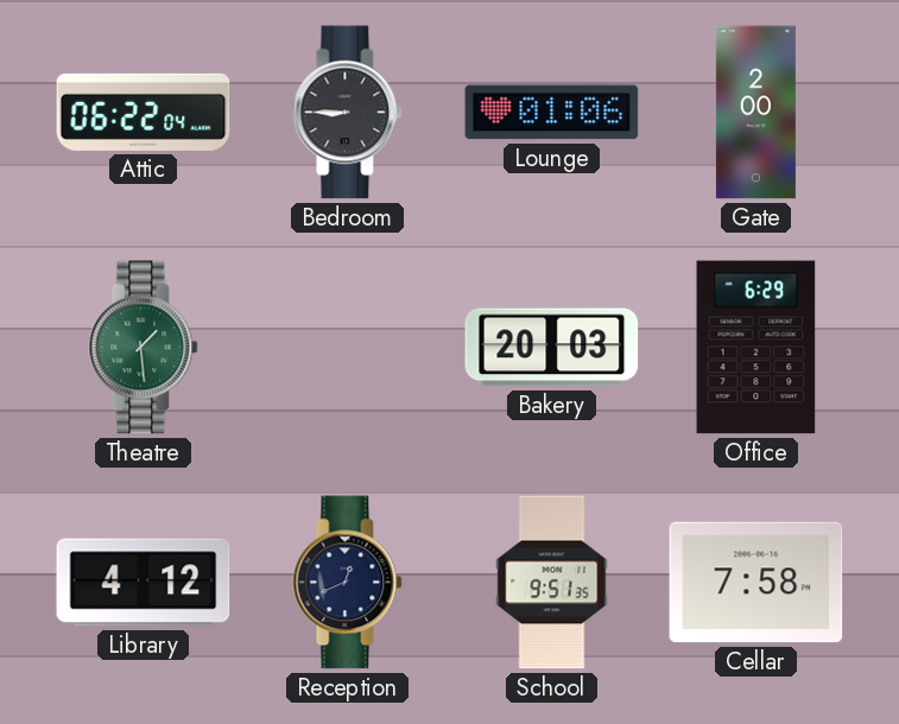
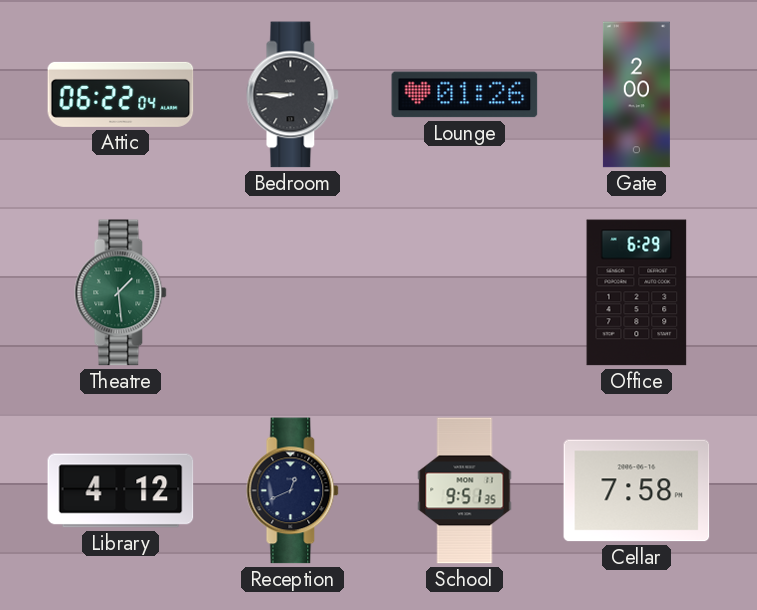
Lounge: 01:06 -> 01:26
Bakery: 20:03 -> none
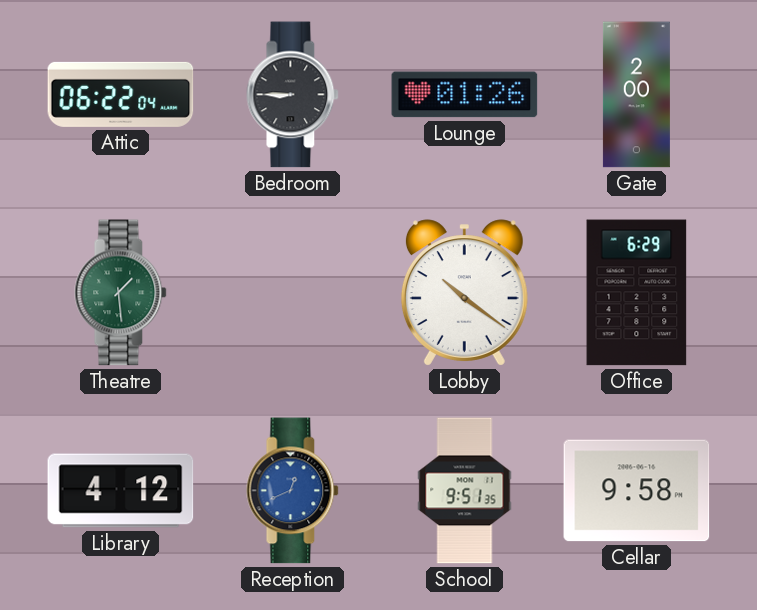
Lobby: none -> 10:21
Reception dial: navy -> blue
Cellar: 7:58 -> 9:58
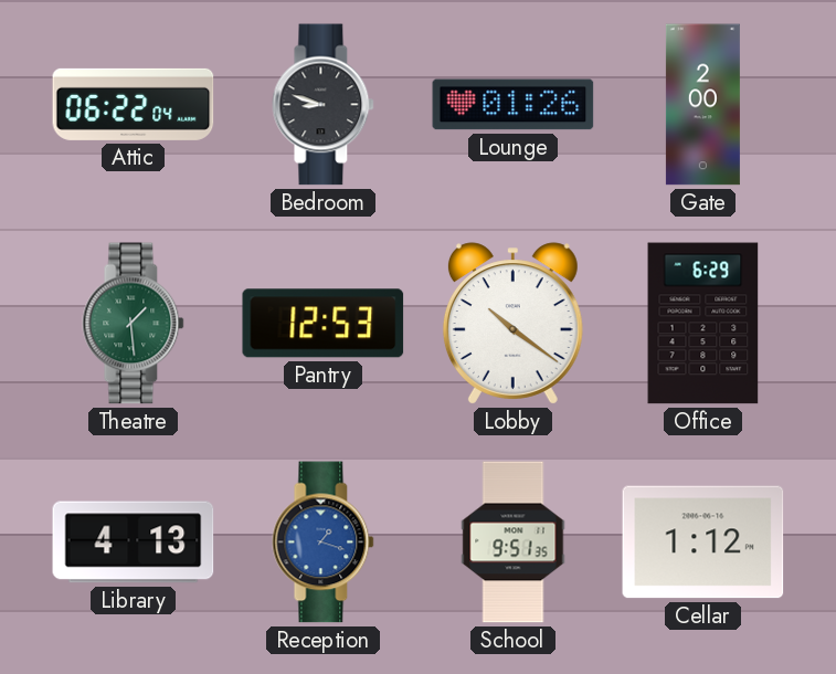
Bedroom: 8:45 -> 8:48
Pantry: none -> 12:53
Library: 4:12 -> 4:13
Reception: 12:41 -> 1:18
Cellar: 9:58 -> 1:12
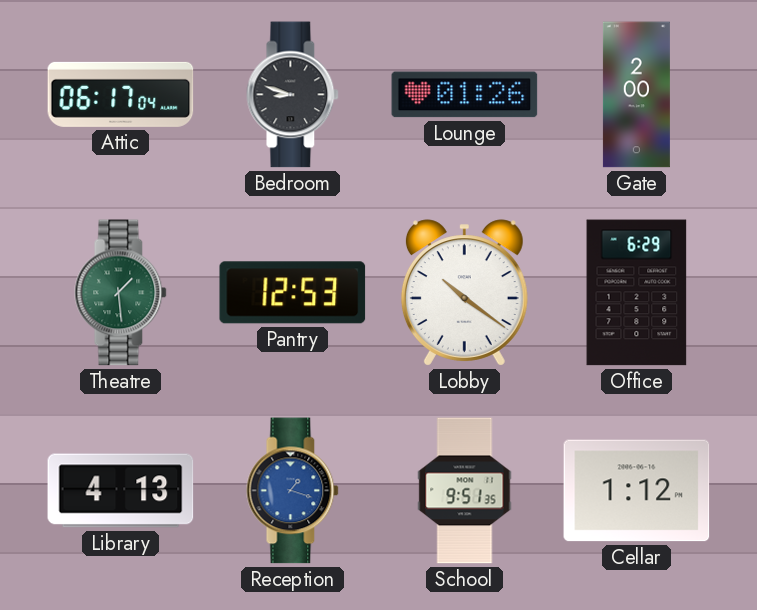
Attic: 06:22 -> 06:17
